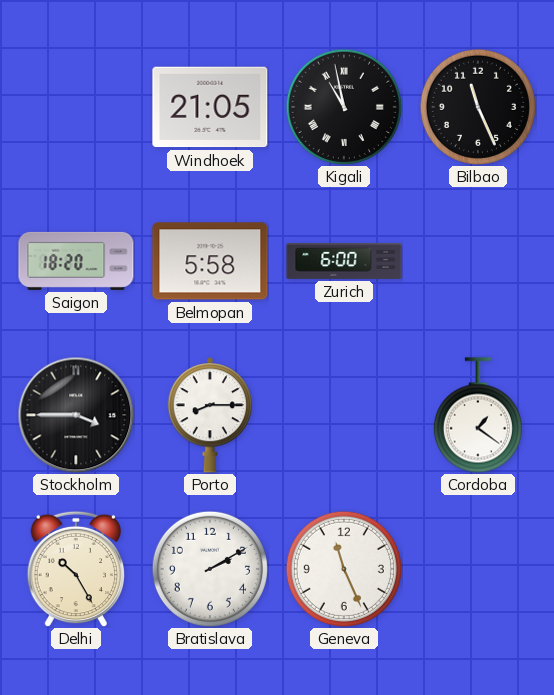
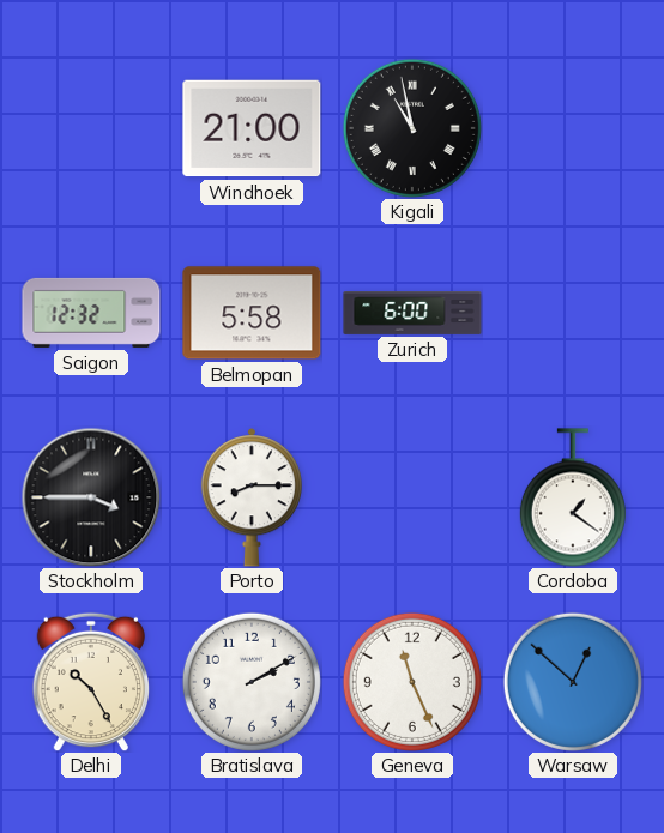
Windhoek: 21:05 -> 21:00
Bilbao: 11:26 -> none
Saigon: 18:20 -> 12:32
Warsaw: none -> 12:52
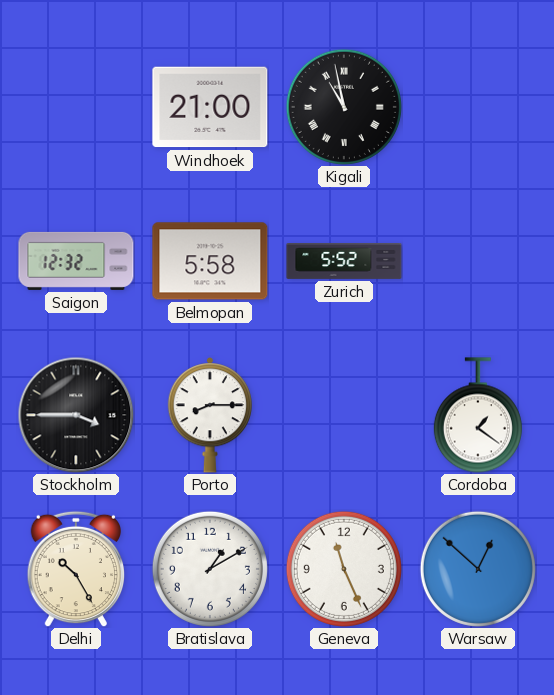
Zurich: 6:00 -> 5:52
Bratislava: 2:10 -> 1:10
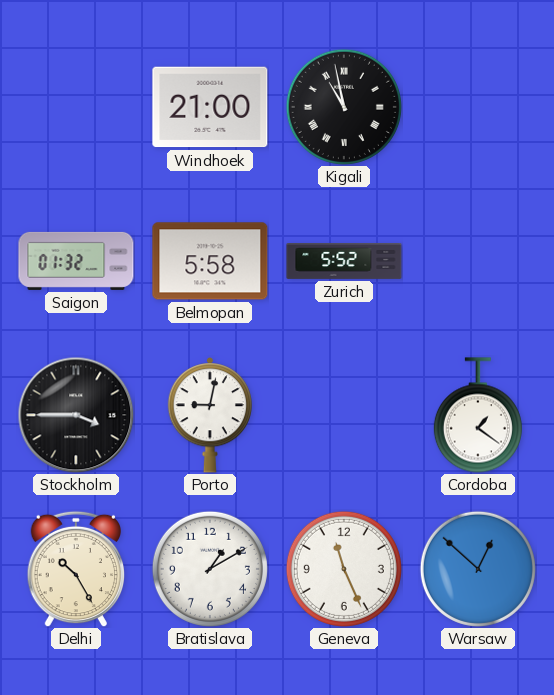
Saigon: 12:32 -> 01:32
Porto: 8:15 -> 9:02
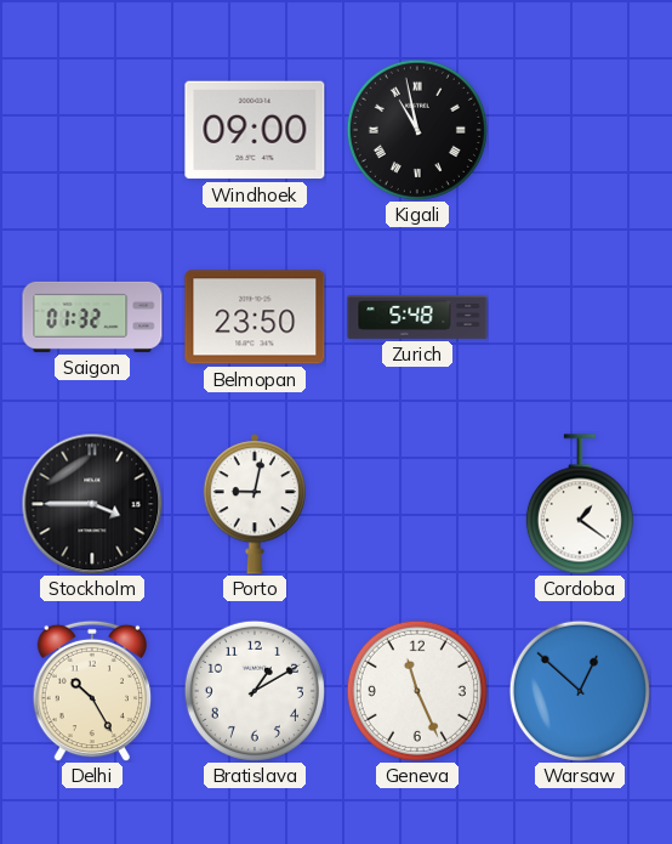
Windhoek: 21:00 -> 09:00
Belmopan: 5:58 -> 23:50
Zurich: 5:52 -> 5:48
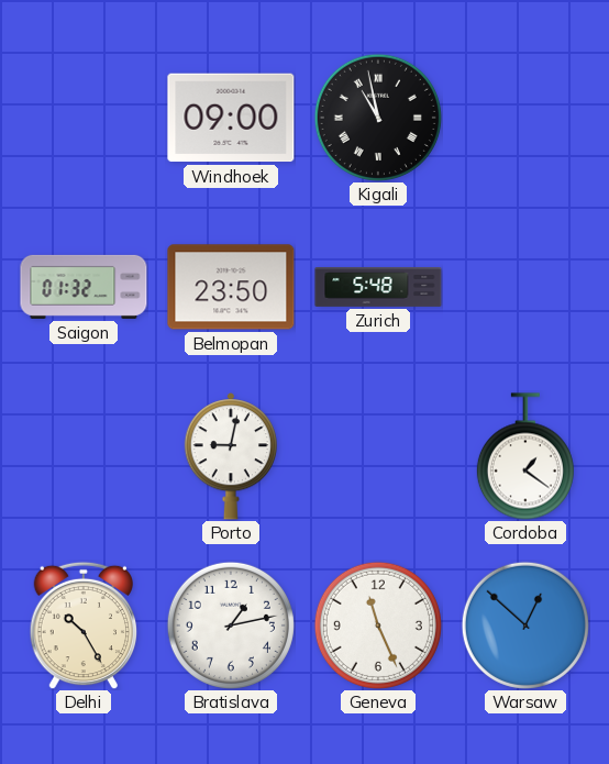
Stockholm: 3:45 -> none
Bratislava: 1:10 -> 1:13
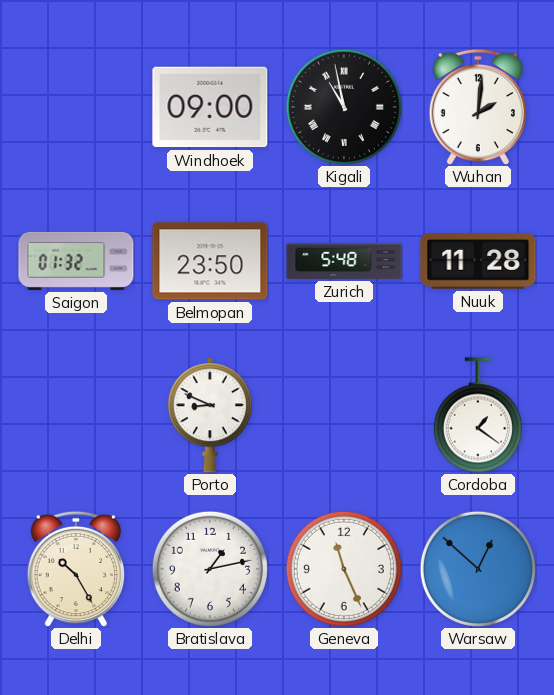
Wuhan: none -> 2:01
Nuuk: none -> 11:28
Porto: 9:02 -> 8:49
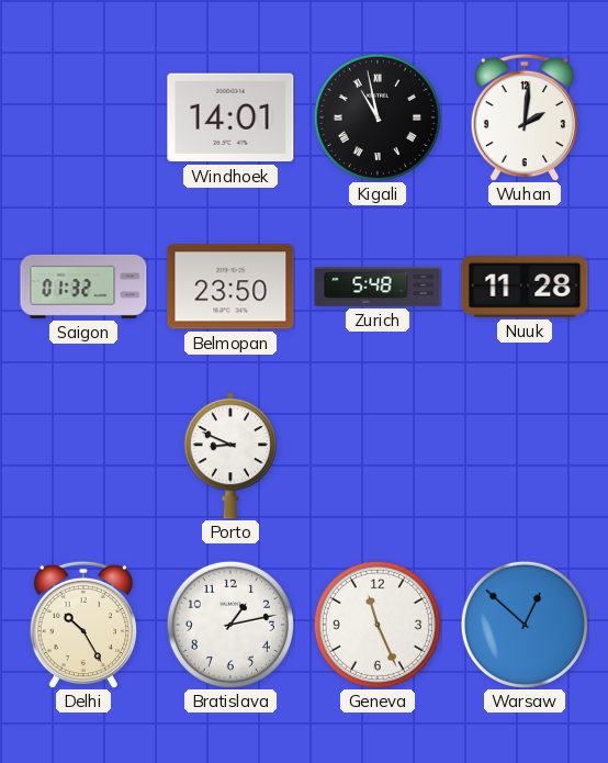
Windhoek: 09:00 -> 14:01
Cordoba: 1:21 -> none
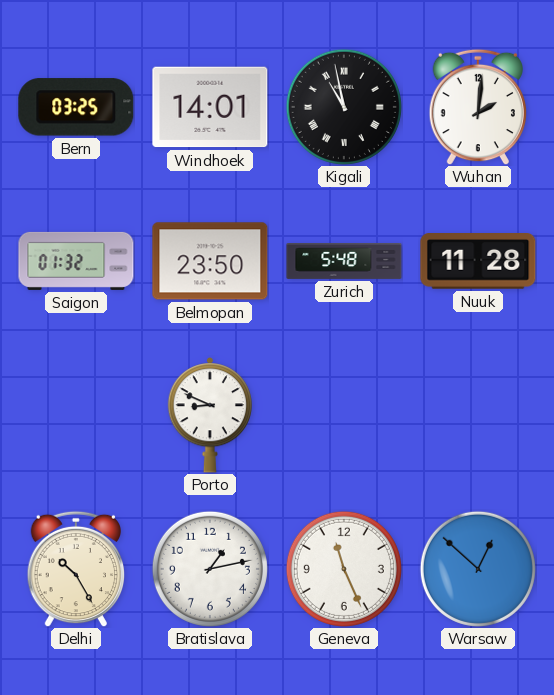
Bern: none -> 03:25
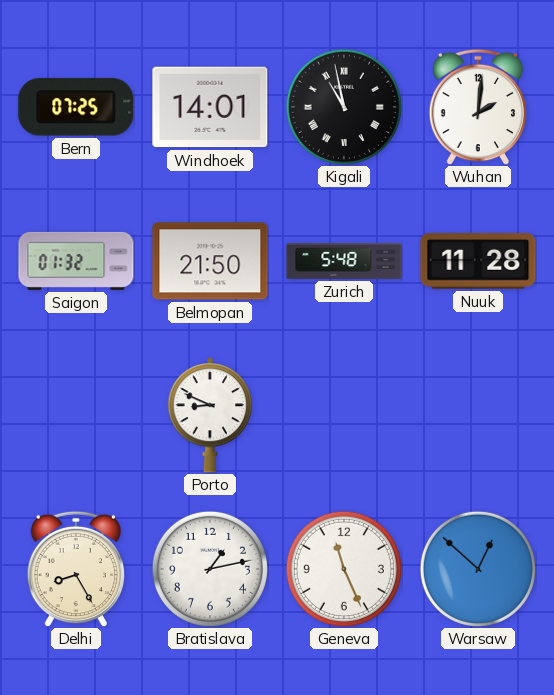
Bern: 03:25 -> 07:25
Belmopan: 23:50 -> 21:50
Delhi: 10:25 -> 8:25
